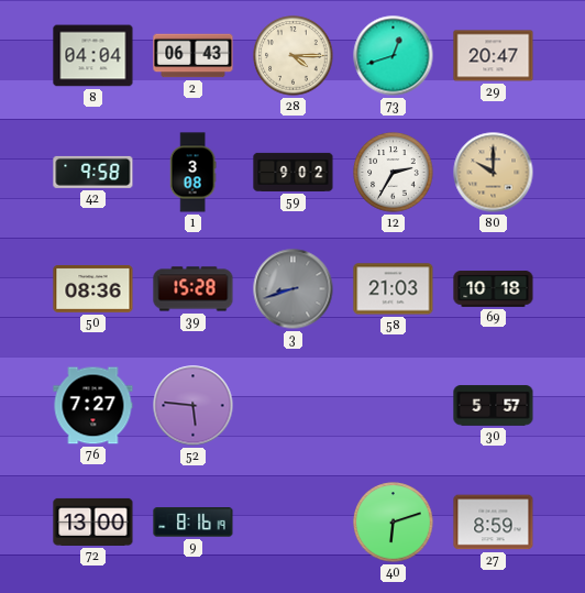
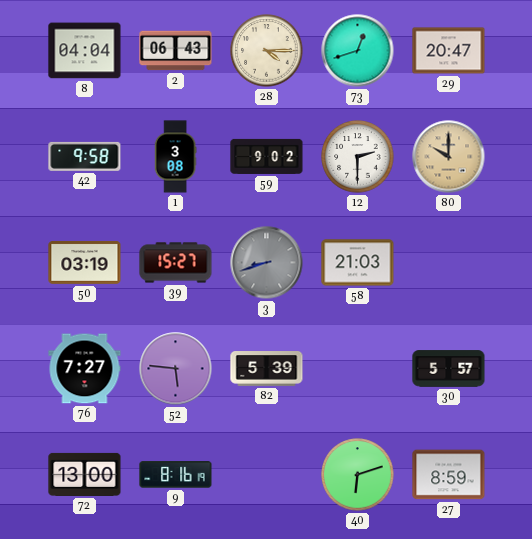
12: 2:35 -> 2:30
50: 08:36 -> 03:19
39: 15:28 -> 15:27
69: 10:18 -> none
82: none -> 5:39
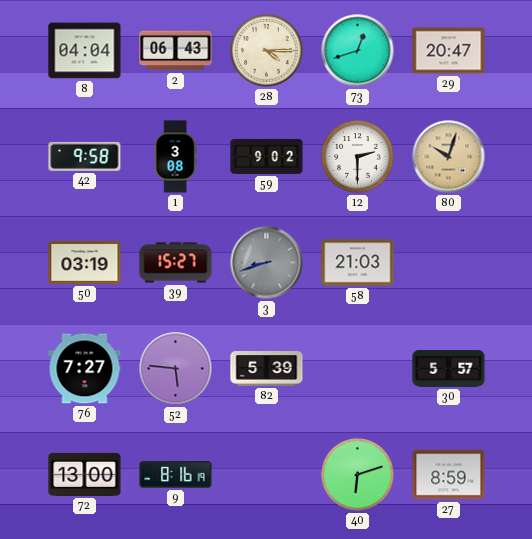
80: 10:00 -> 10:03
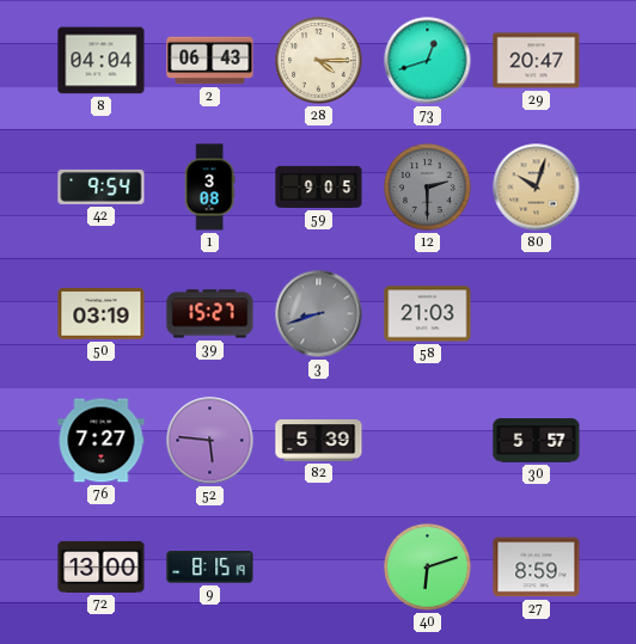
42: 9:58 -> 9:54
59: 9:02 -> 9:05
12 dial: white -> grey
9: 8:16 -> 8:15
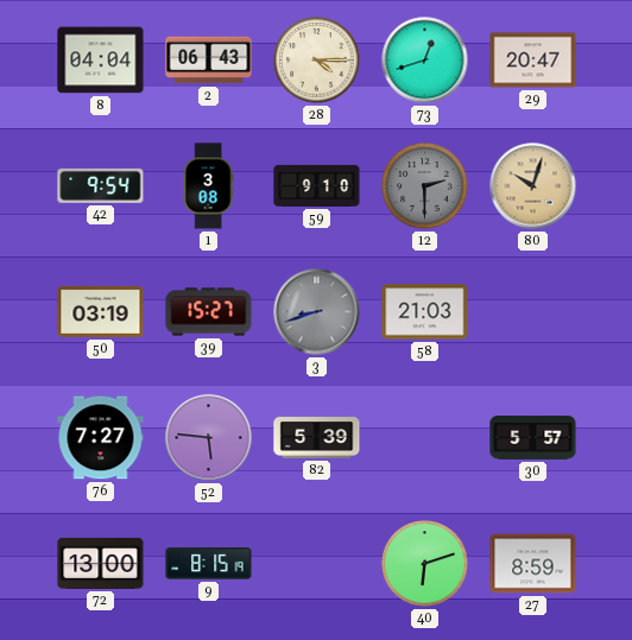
59: 9:05 -> 9:10
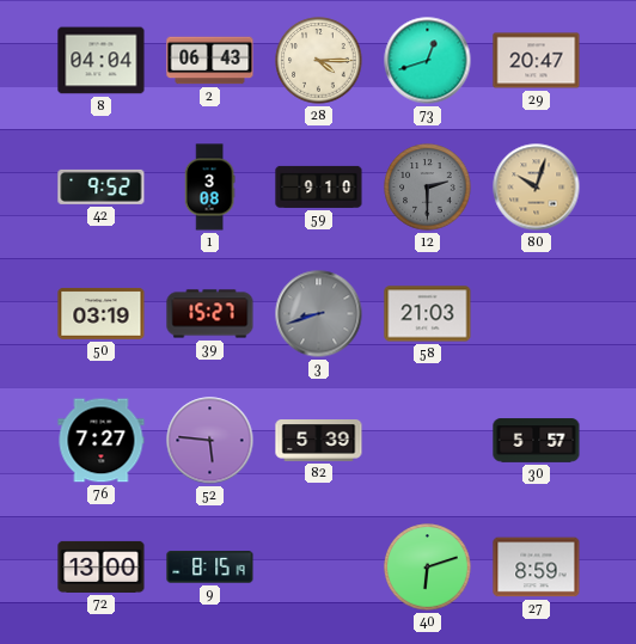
42: 9:54 -> 9:52
